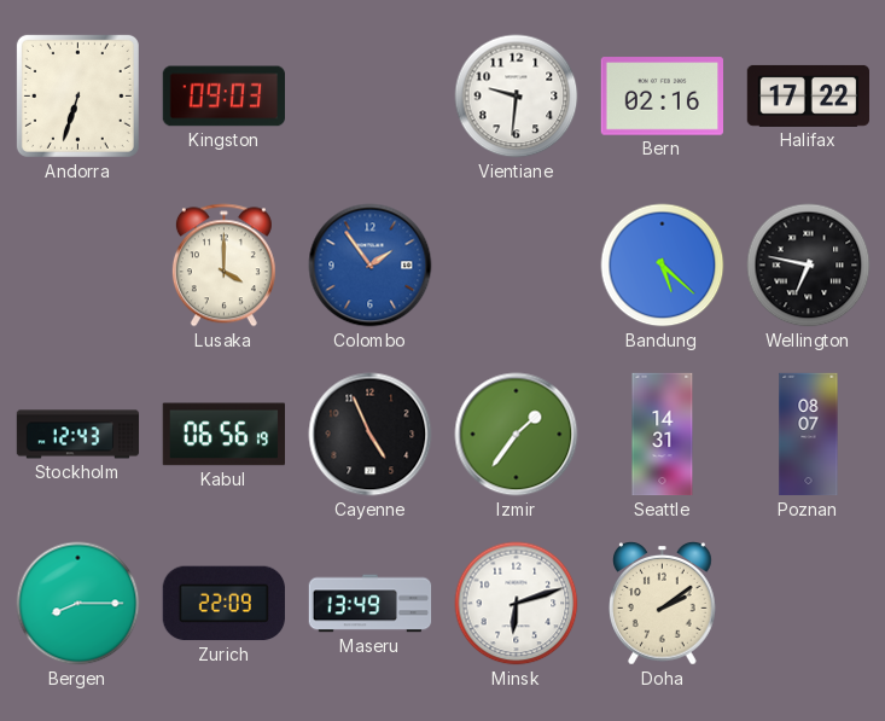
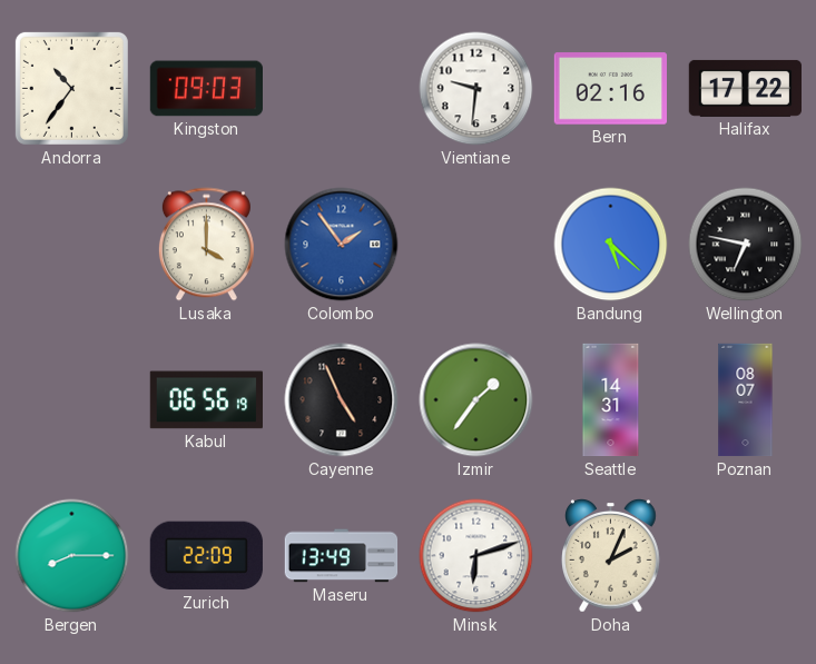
Andorra: 6:33 -> 10:36
Stockholm: 12:43 -> none
Doha: 2:09 -> 2:04
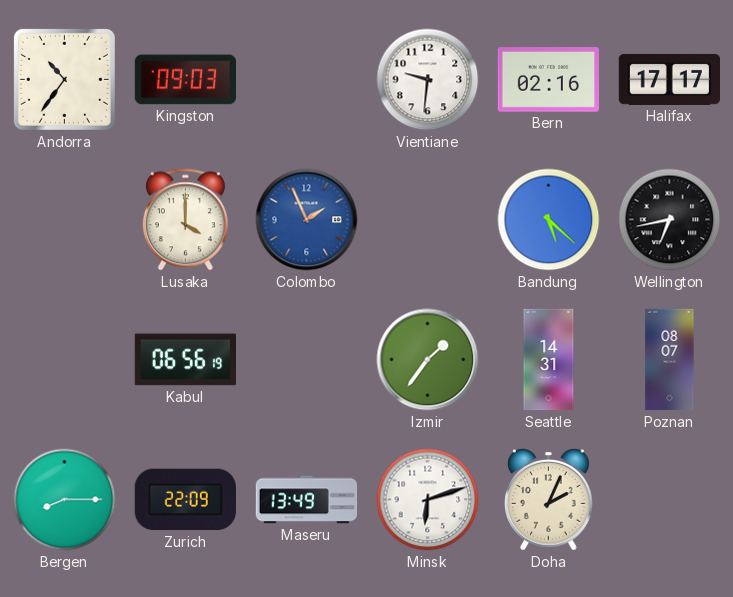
Halifax: 17:22 -> 17:17
Colombo: 1:54 -> 1:56
Wellington: 6:47 -> 6:43
Cayenne: 4:56 -> none
